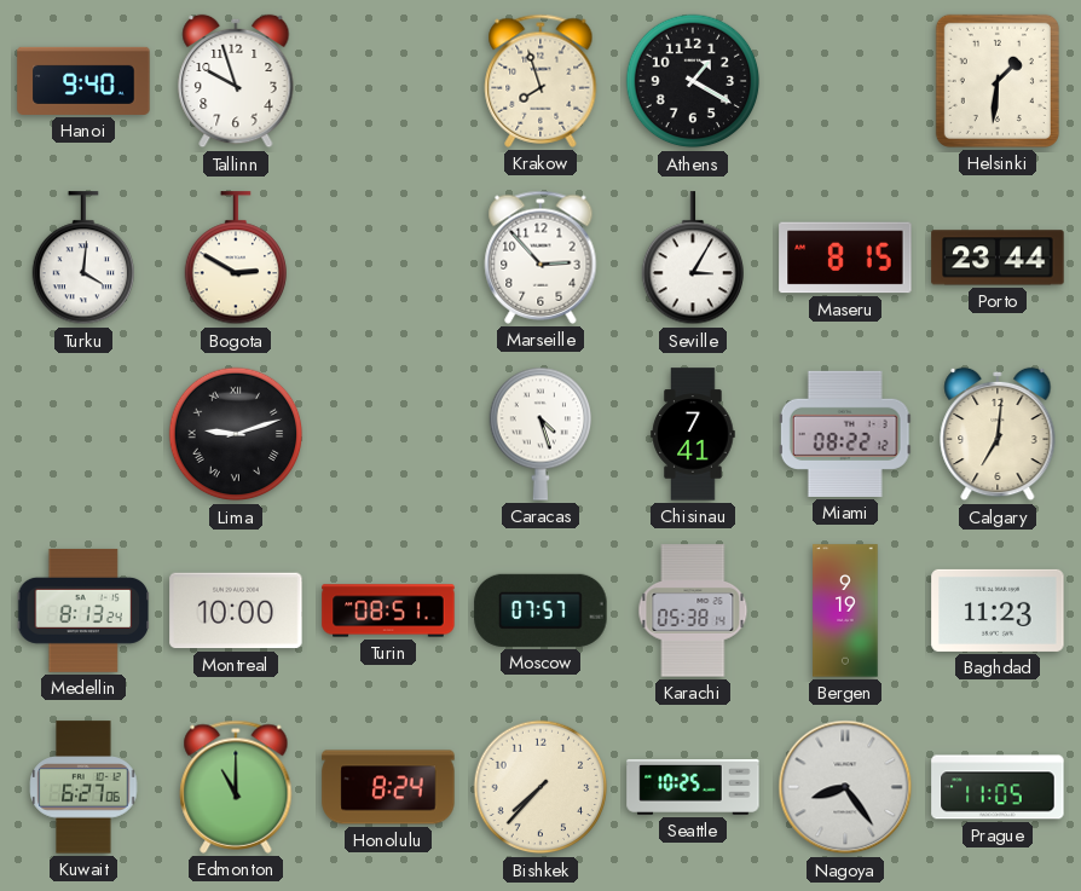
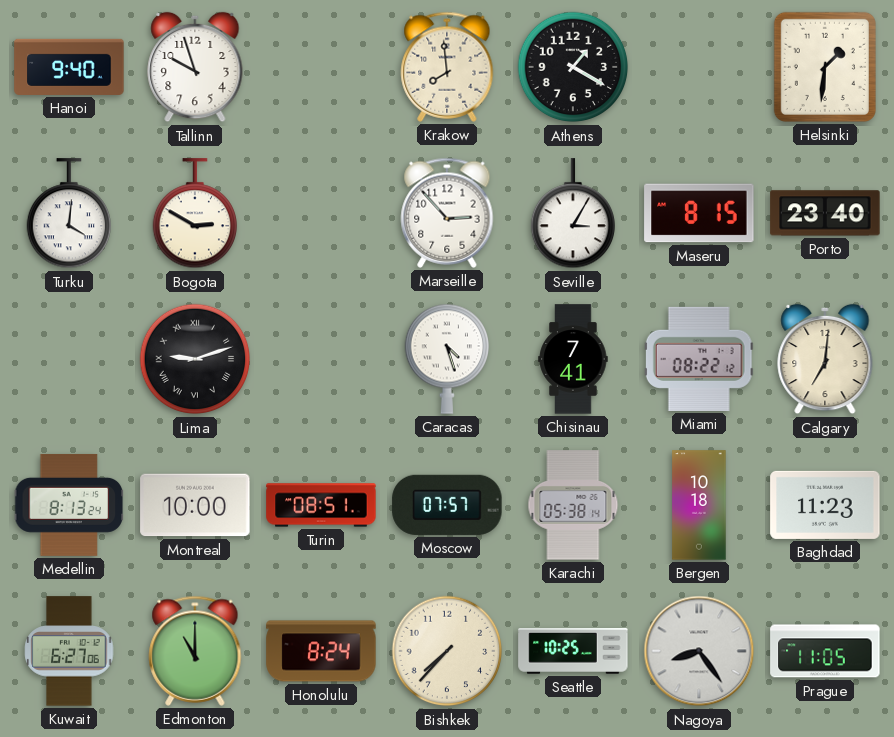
Krakow: 7:57 -> 7:59
Porto: 23:44 -> 23:40
Bergen: 9:19 -> 10:18
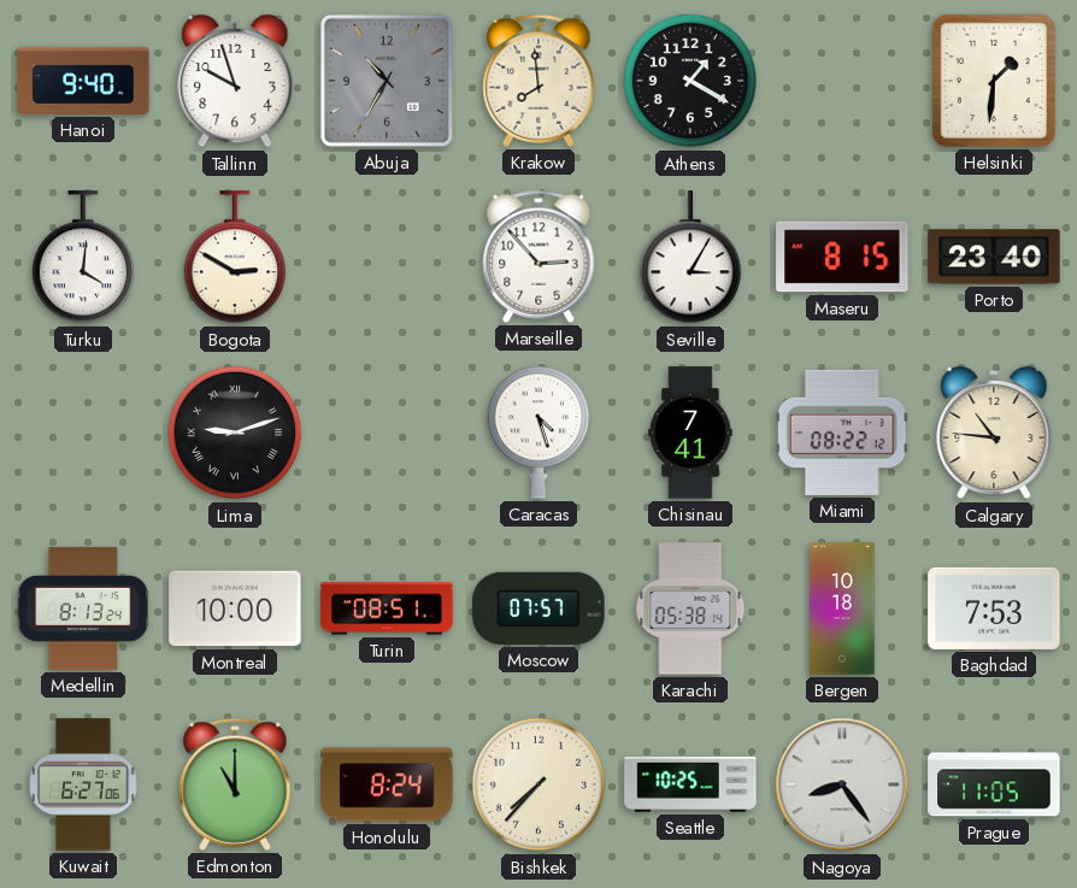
Abuja: none -> 10:35
Calgary: 7:01 -> 10:46
Baghdad: 11:23 -> 7:53
